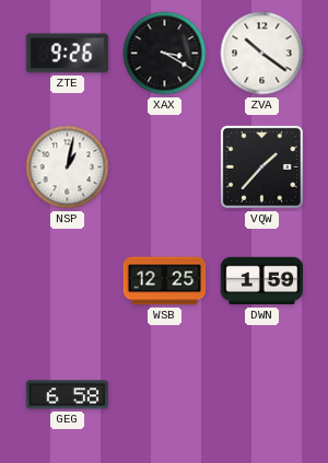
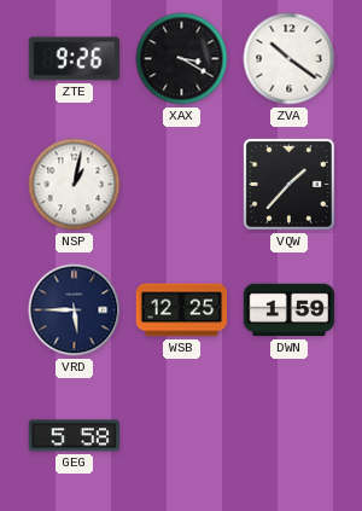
VRD: none -> 5:45
GEG: 6:58 -> 5:58
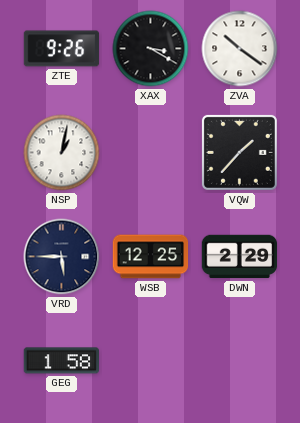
DWN: 1:59 -> 2:29
GEG: 5:58 -> 1:58
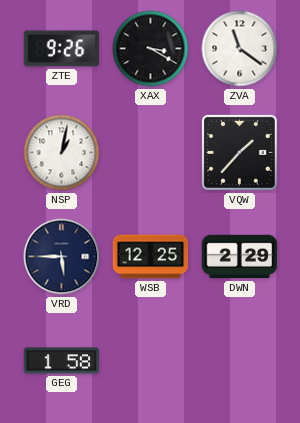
ZVA: 10:21 -> 11:21
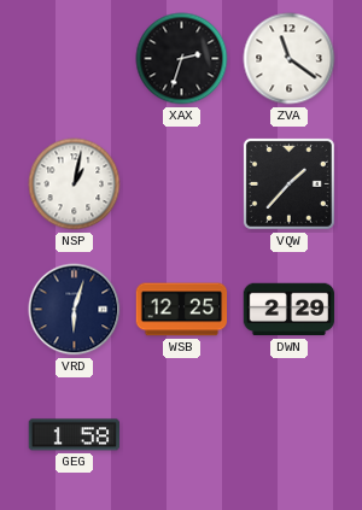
ZTE: 9:26 -> none
XAX: 3:20 -> 2:33
VRD: 5:45 -> 6:03
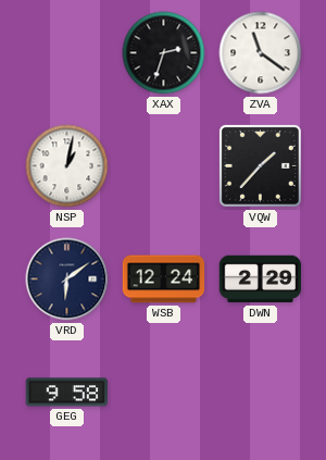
VRD: 6:03 -> 6:09
WSB: 12:25 -> 12:24
GEG: 1:58 -> 9:58
